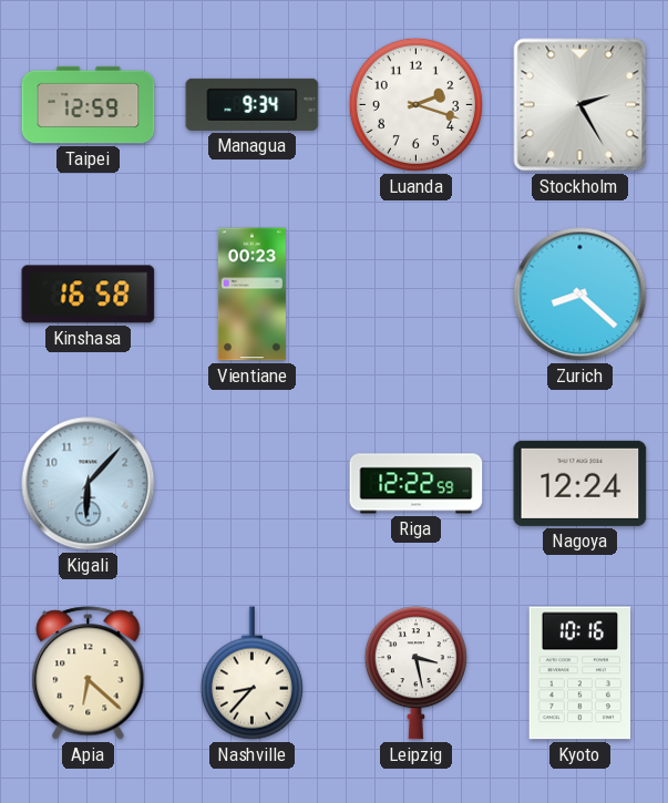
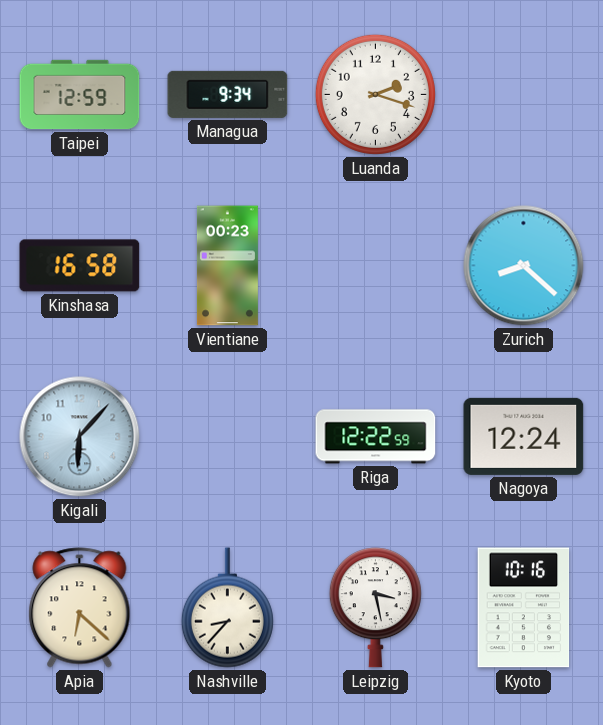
Stockholm: 2:25 -> none
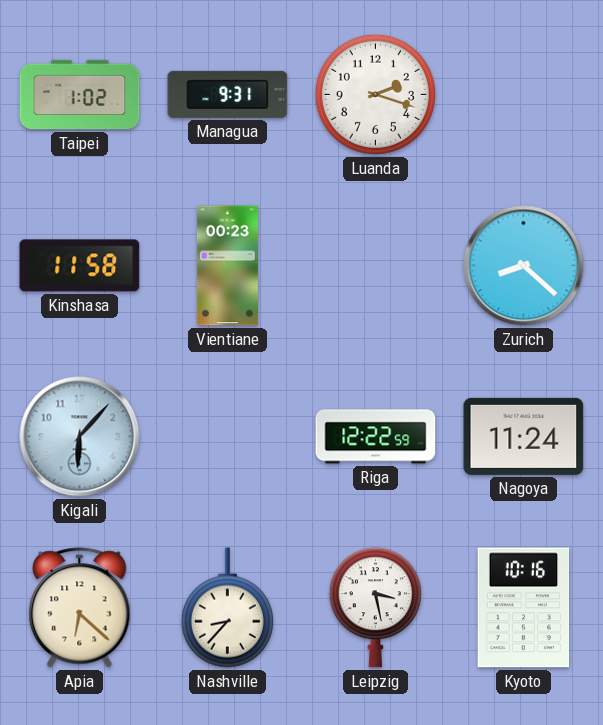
Taipei: 12:59 -> 1:02
Managua: 9:34 -> 9:31
Kinshasa: 16:58 -> 11:58
Nagoya: 12:24 -> 11:24
